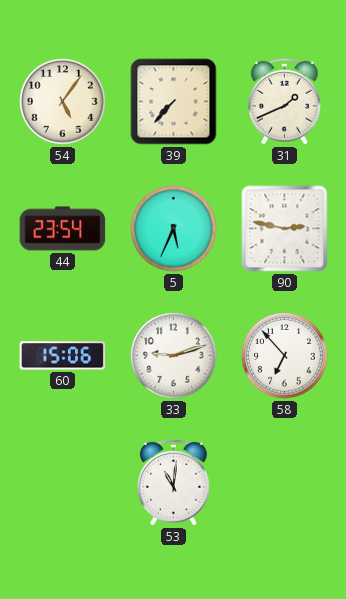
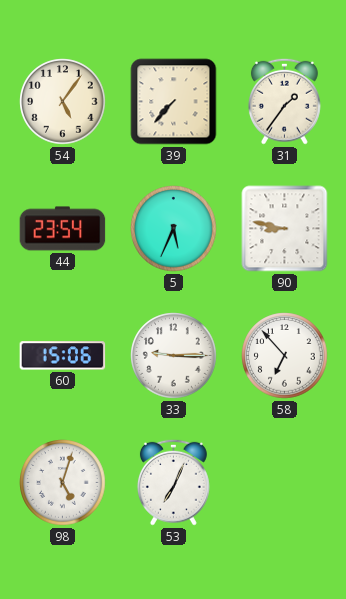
31: 1:41 -> 1:36
90: 2:47 -> 8:47
33: 9:12 -> 9:15
98: none -> 5:03
53: 11:01 -> 7:04
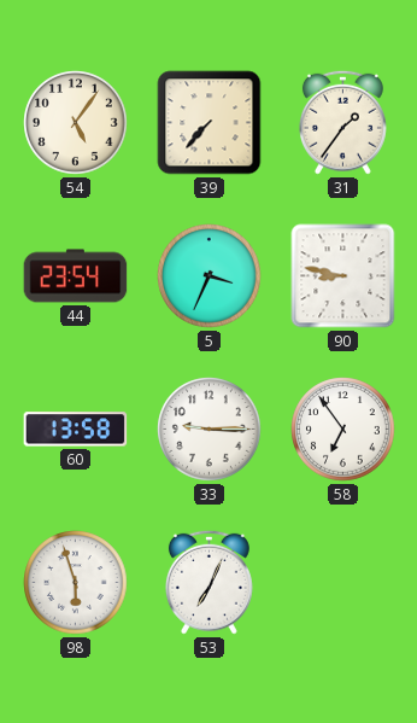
5: 5:34 -> 3:34
60: 15:06 -> 13:58
58: 6:53 -> 6:54
98: 5:03 -> 5:57
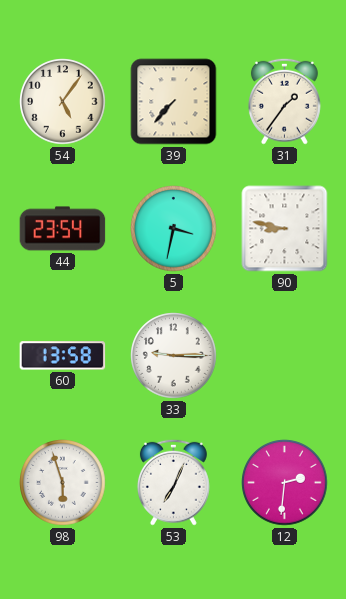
5: 3:34 -> 3:32
58: 6:54 -> none
12: none -> 2:31
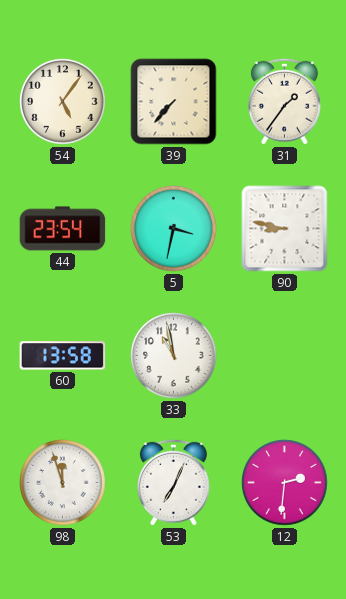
33: 9:15 -> 10:58
98: 5:57 -> 11:57
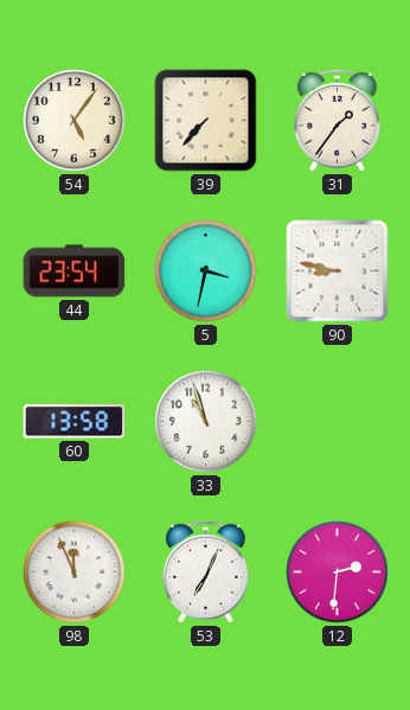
33: 10:58 -> 10:57
98: 11:57 -> 11:56
